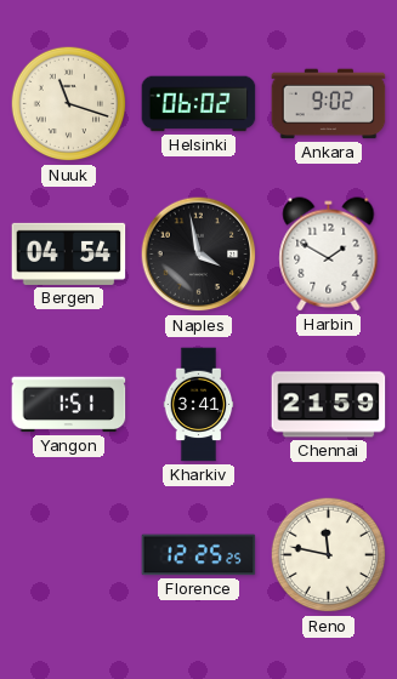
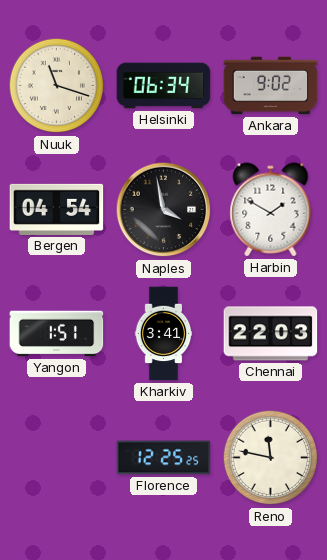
Helsinki: 06:02 -> 06:34
Chennai: 21:59 -> 22:03
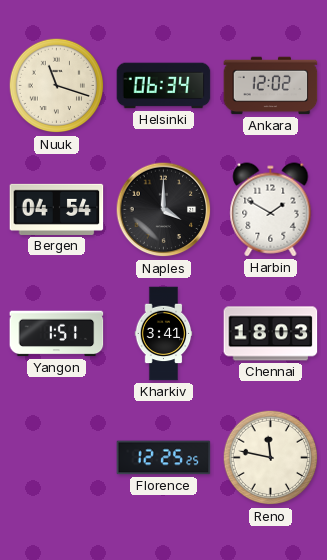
Ankara: 9:02 -> 12:02
Naples: 3:58 -> 4:00
Chennai: 22:03 -> 18:03
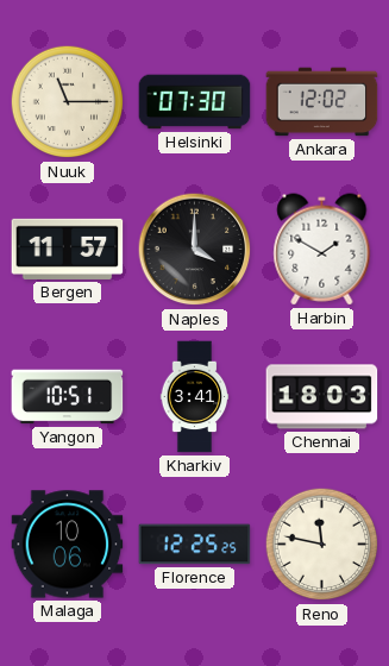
Nuuk: 11:18 -> 11:15
Helsinki: 06:34 -> 07:30
Bergen: 04:54 -> 11:57
Yangon: 1:51 -> 10:51
Malaga: none -> 10:06
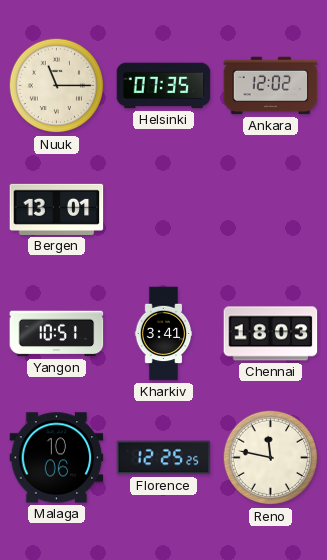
Helsinki: 07:30 -> 07:35
Bergen: 11:57 -> 13:01
Naples: 4:00 -> none
Harbin: 1:50 -> none
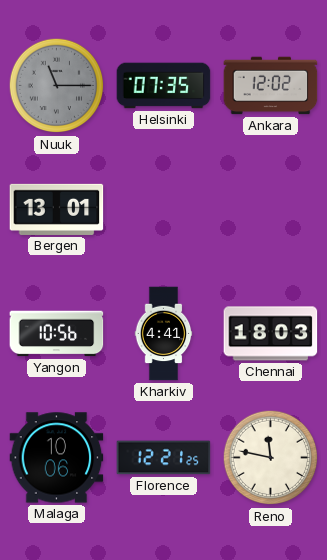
Nuuk dial: cream -> grey
Yangon: 10:51 -> 10:56
Kharkiv: 3:41 -> 4:41
Florence: 12:25 -> 12:21
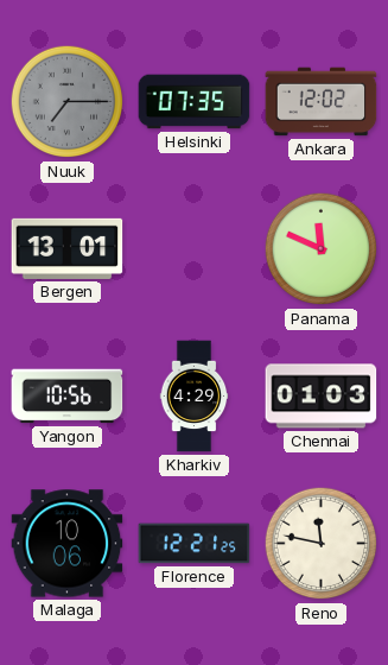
Nuuk: 11:15 -> 7:15
Panama: none -> 11:49
Kharkiv: 4:41 -> 4:29
Chennai: 18:03 -> 01:03
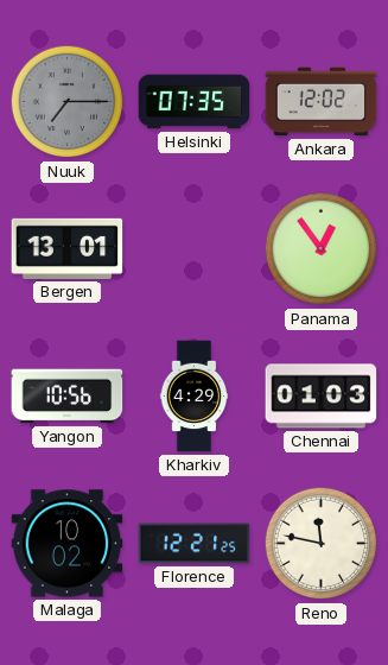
Panama: 11:49 -> 12:54
Malaga: 10:06 -> 10:02
